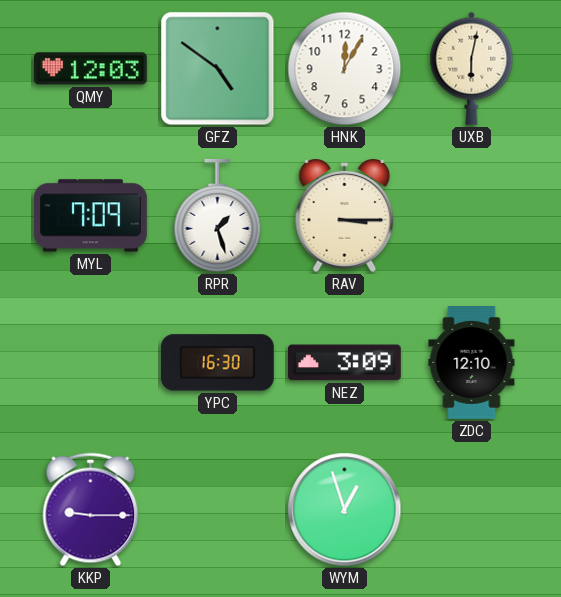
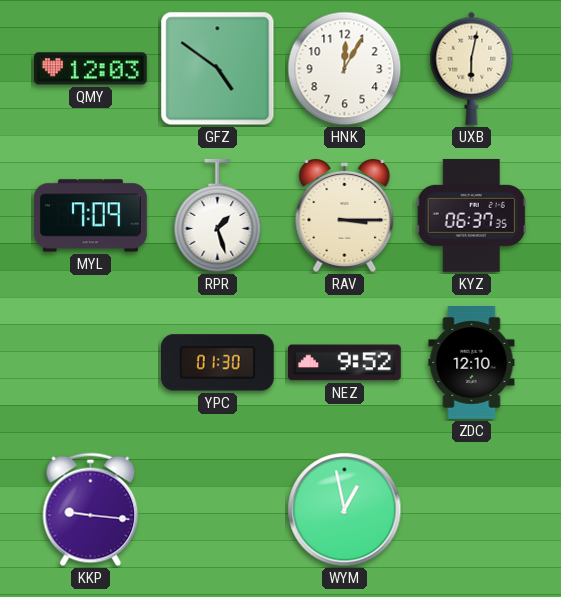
KYZ: none -> 06:37
YPC: 16:30 -> 01:30
NEZ: 3:09 -> 9:52
KKP: 9:15 -> 9:16
WYM: 12:57 -> 12:58
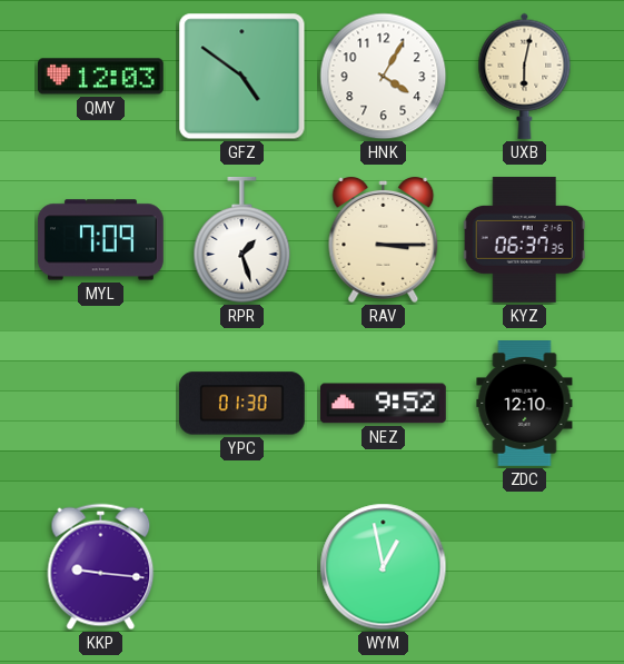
HNK: 12:05 -> 4:05
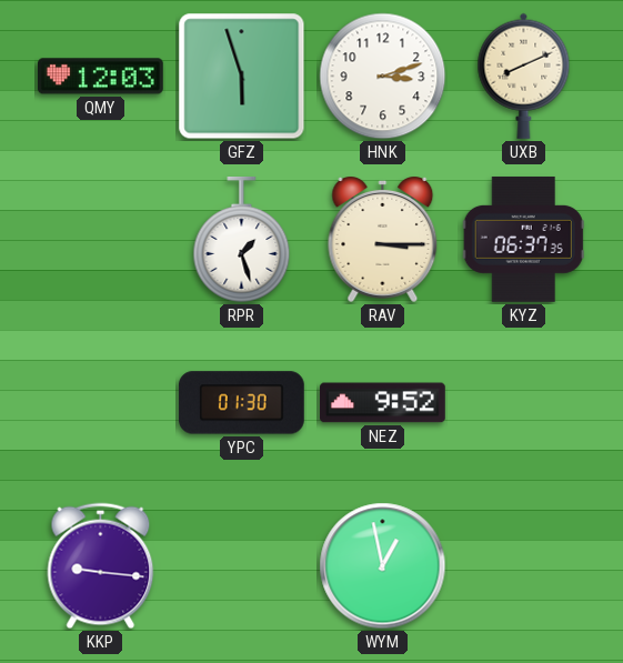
GFZ: 4:51 -> 5:57
HNK: 4:05 -> 3:12
UXB: 6:02 -> 8:11
MYL: 7:09 -> none
ZDC: 12:10 -> none
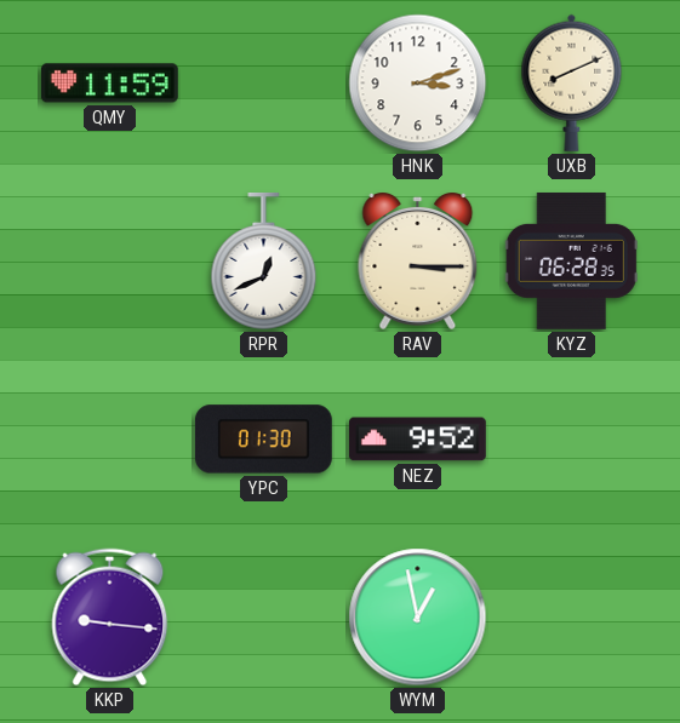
QMY: 12:03 -> 11:59
GFZ: 5:57 -> none
RPR: 1:27 -> 12:41
KYZ: 06:37 -> 06:28
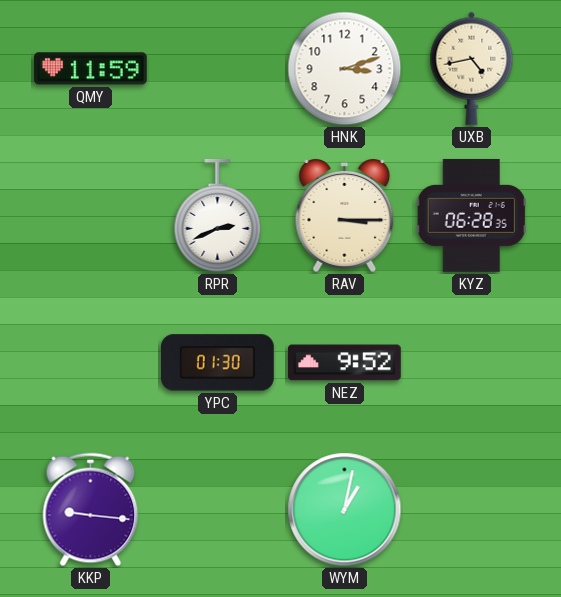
UXB: 8:11 -> 4:43
RPR: 12:41 -> 2:41
WYM: 12:58 -> 1:02
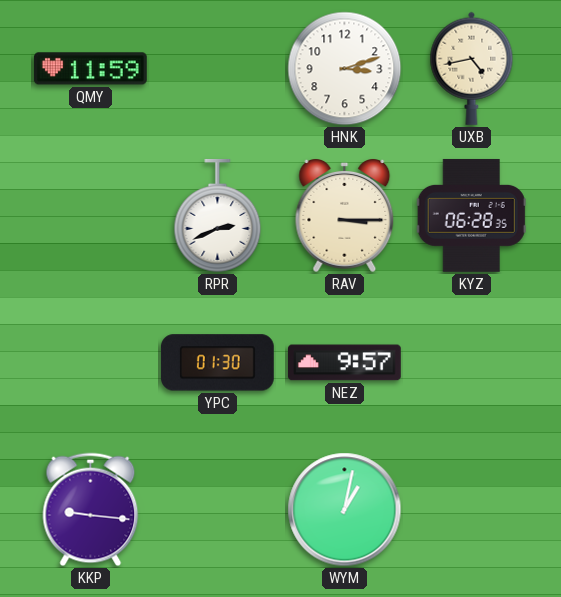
NEZ: 9:52 -> 9:57
